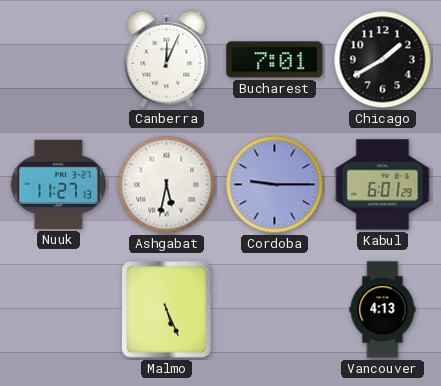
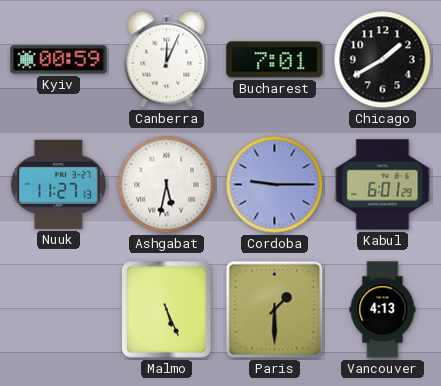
Kyiv: none -> 00:59
Paris: none -> 1:30
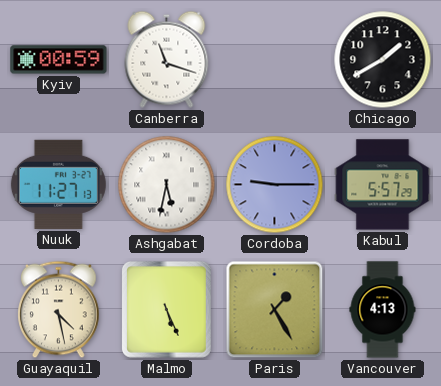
Canberra: 12:04 -> 11:18
Bucharest: 7:01 -> none
Kabul: 6:01 -> 5:57
Guayaquil: none -> 4:28
Paris: 1:30 -> 1:25
